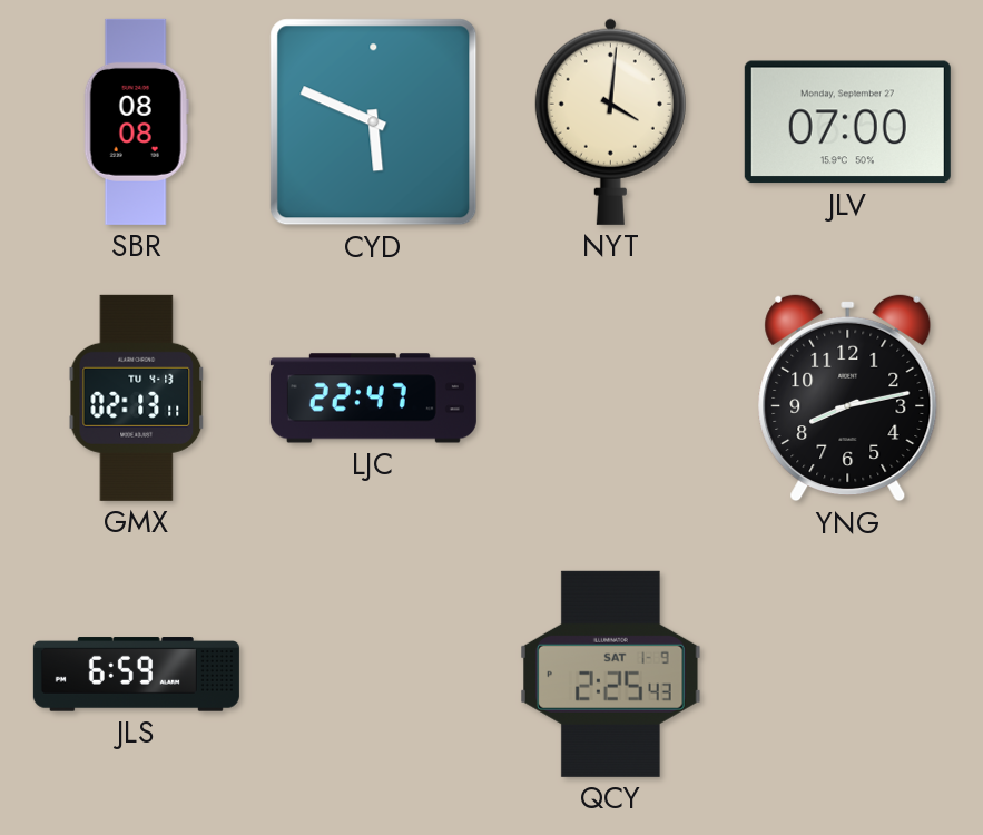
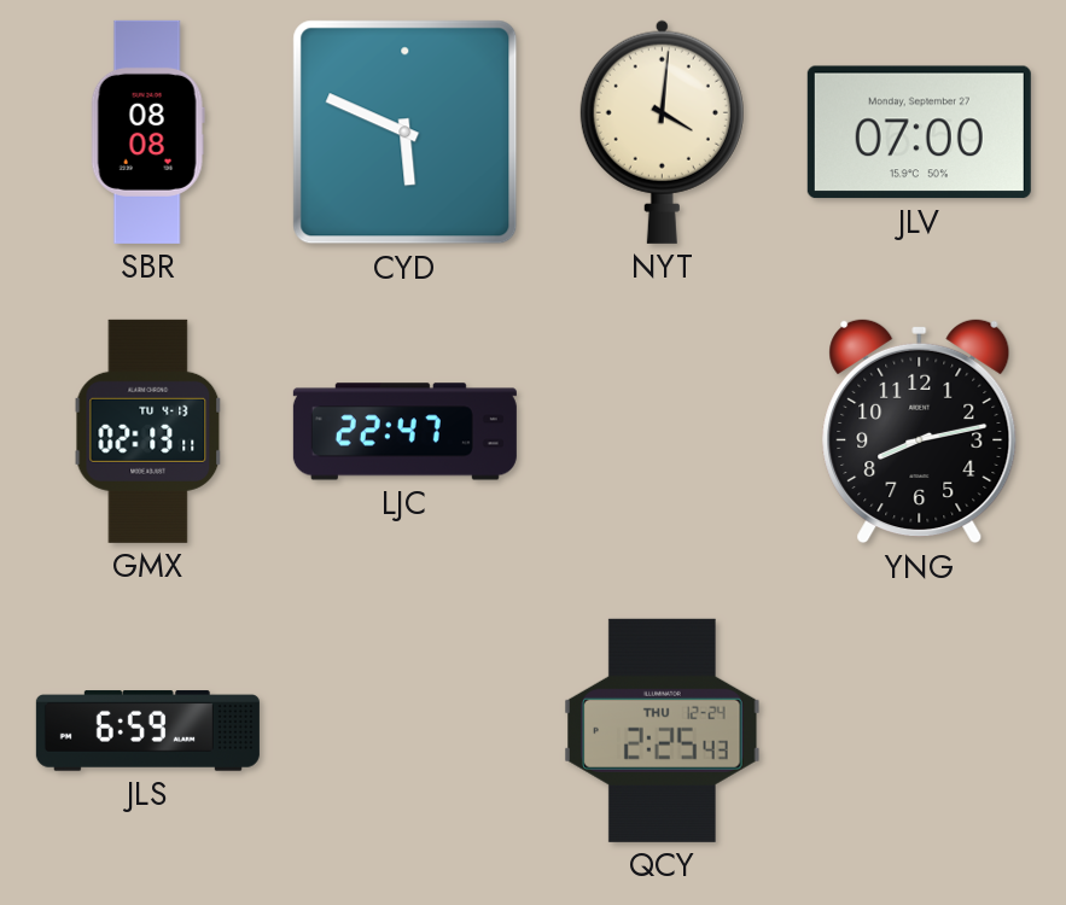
QCY date: SAT 1-9 -> THU 12-24
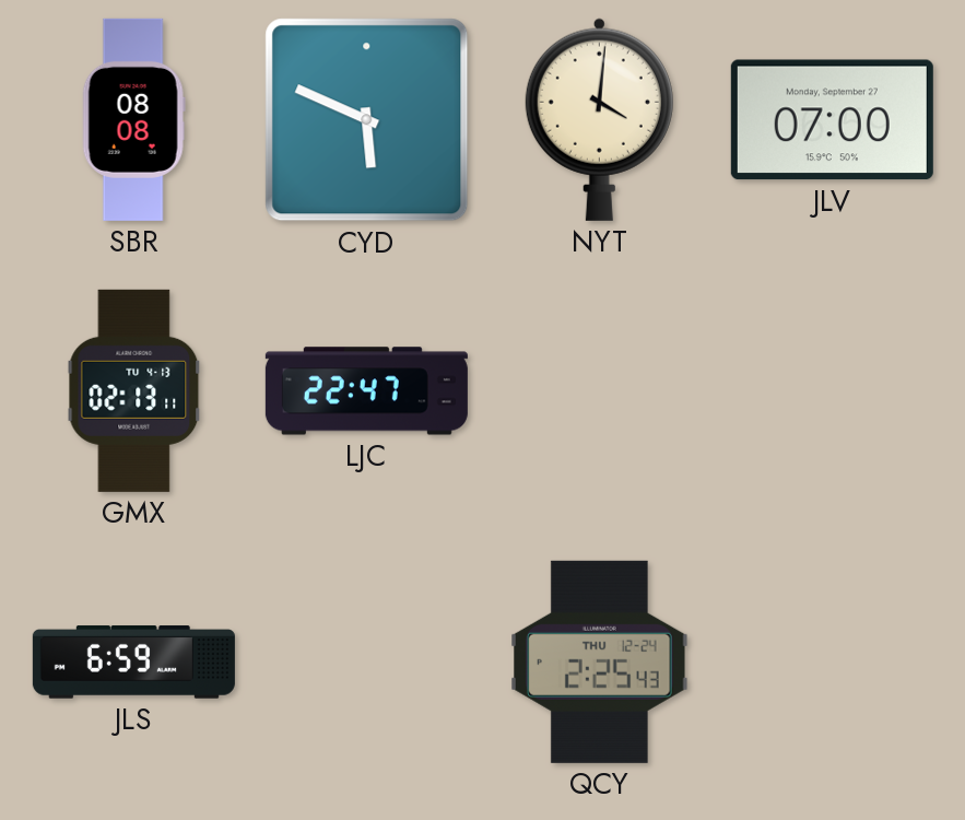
YNG: 8:13 -> none
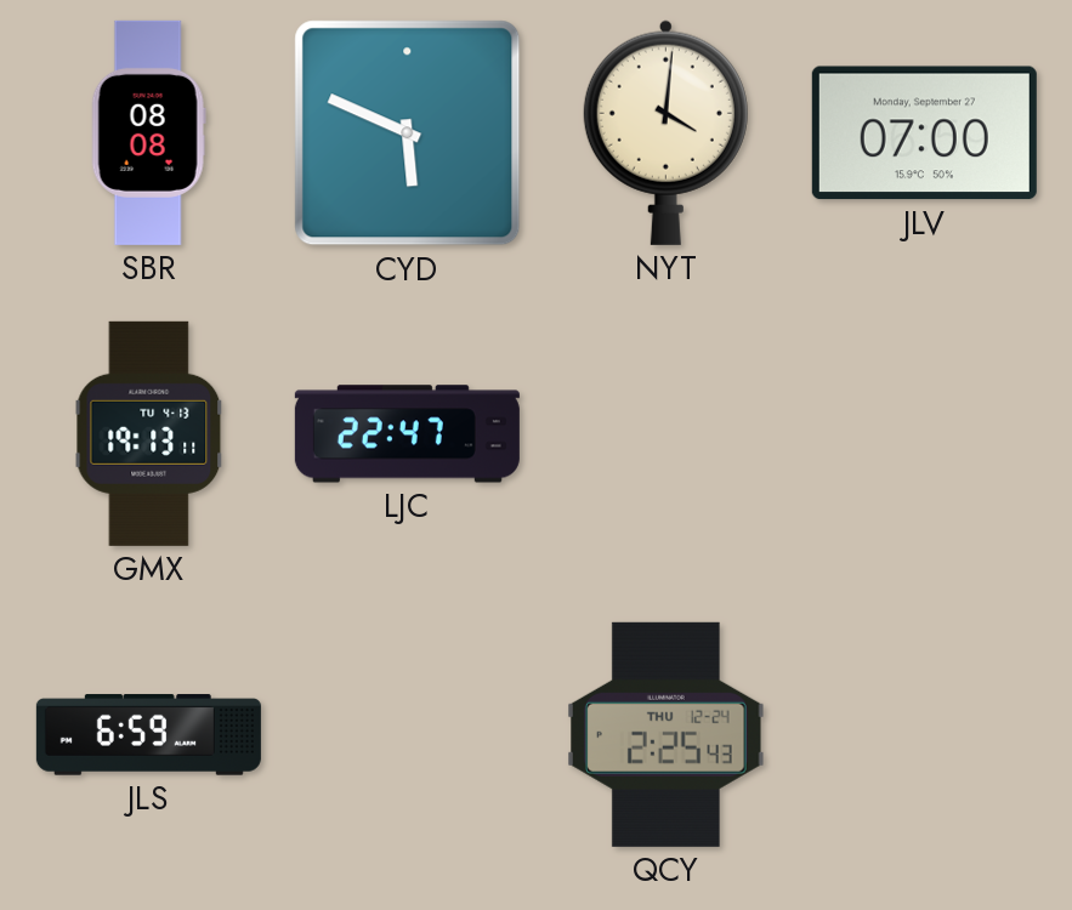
GMX: 02:13 -> 19:13
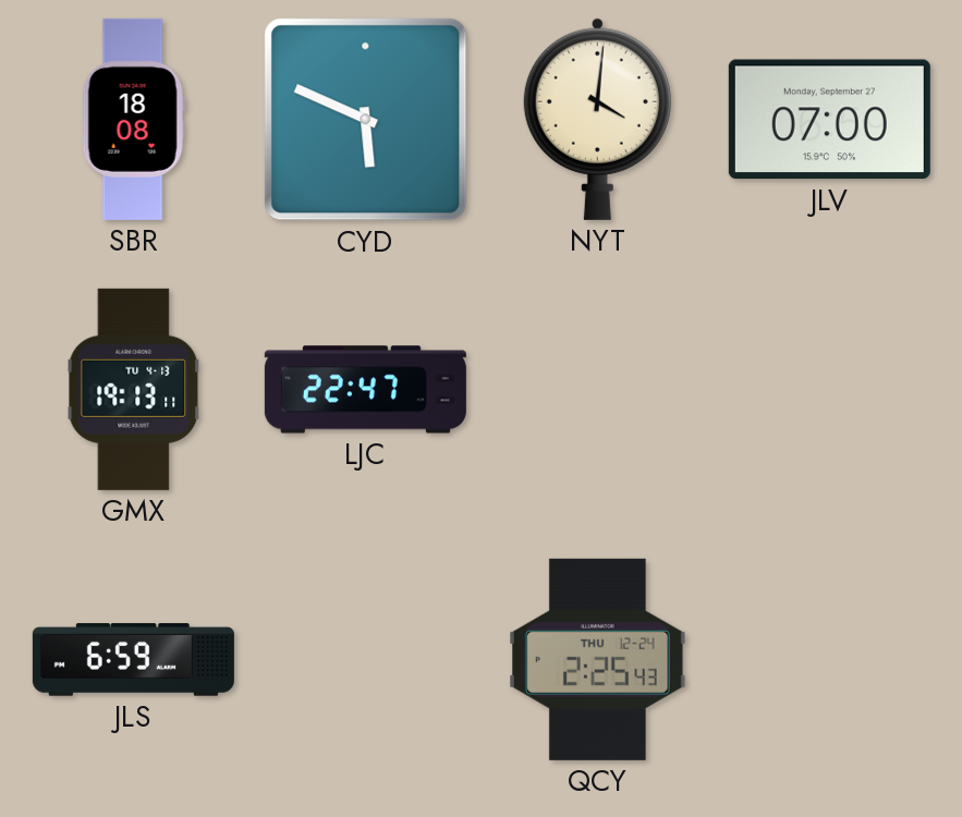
SBR: 08:08 -> 18:08
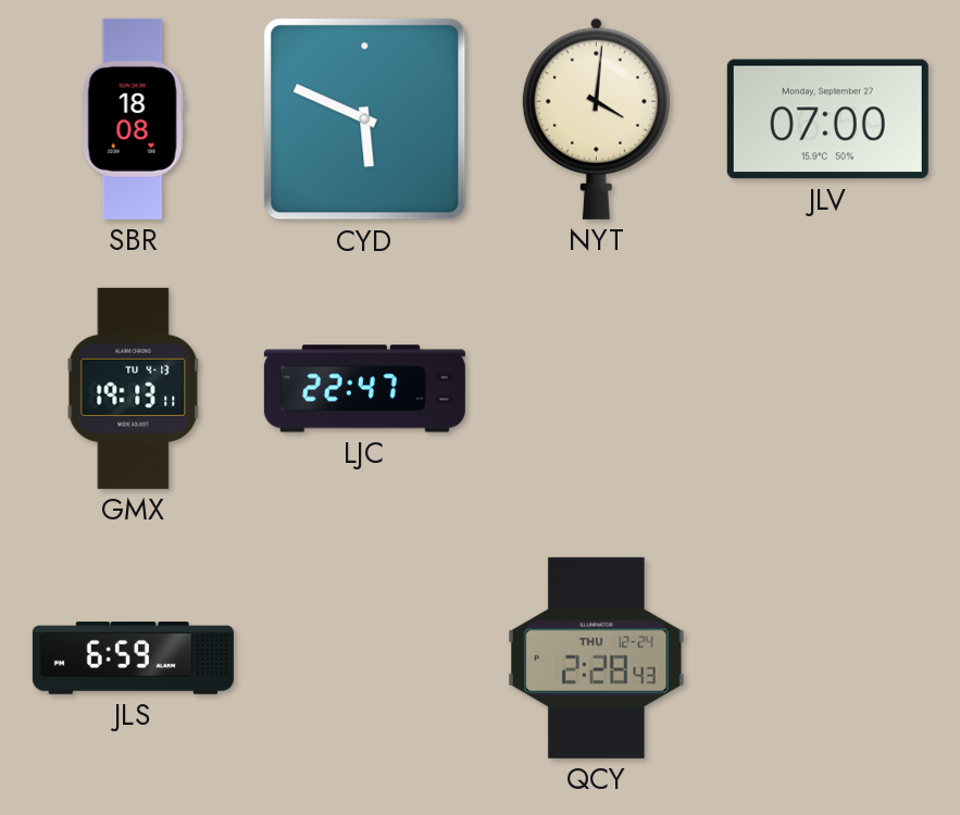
QCY: 2:25 -> 2:28
